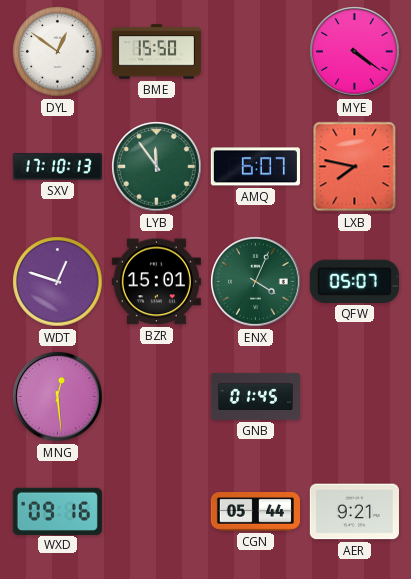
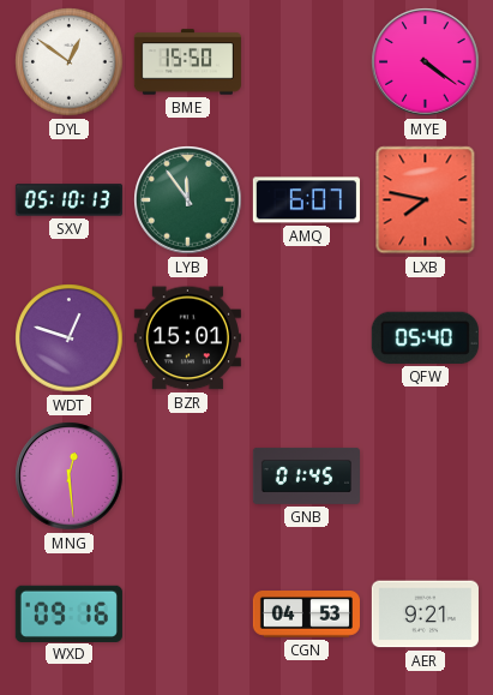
SXV: 17:10 -> 05:10
ENX: 4:04 -> none
QFW: 05:07 -> 05:40
CGN: 05:44 -> 04:53
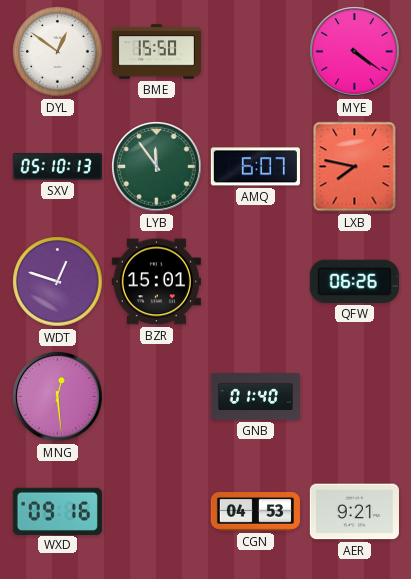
QFW: 05:40 -> 06:26
GNB: 01:45 -> 01:40
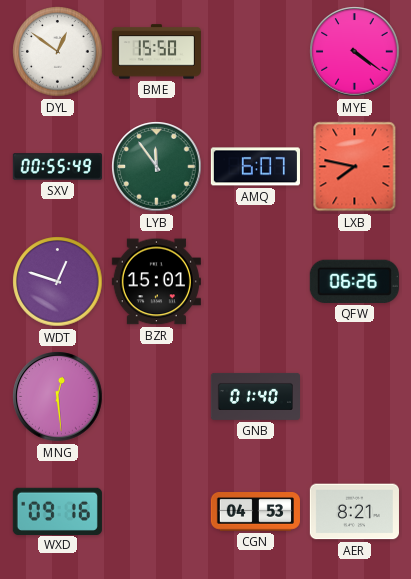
SXV: 05:10 -> 00:55
AER: 9:21 -> 8:21
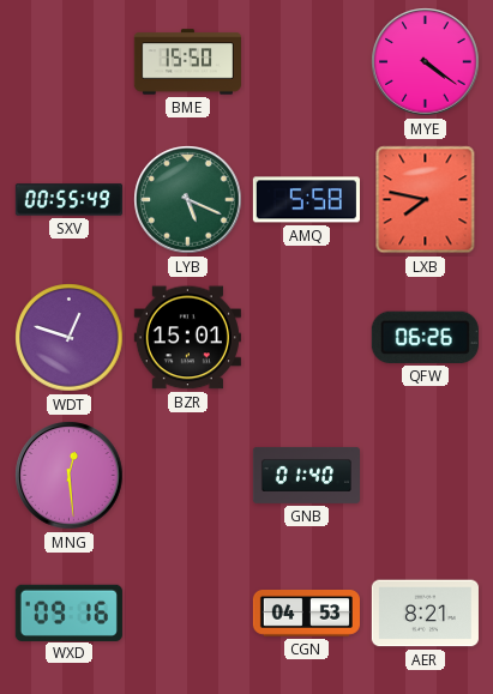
DYL: 12:51 -> none
LYB: 11:54 -> 5:19
AMQ: 6:07 -> 5:58
